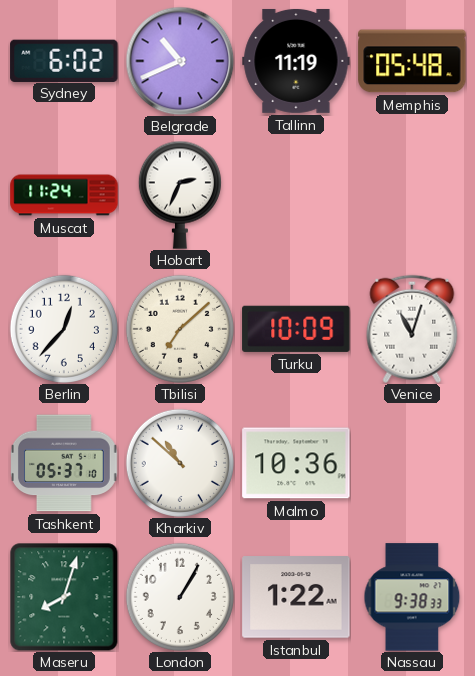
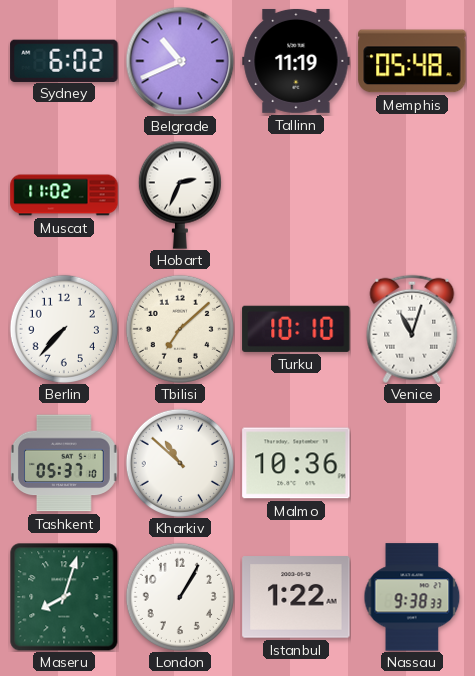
Muscat: 11:24 -> 11:02
Berlin: 12:37 -> 7:37
Turku: 10:09 -> 10:10
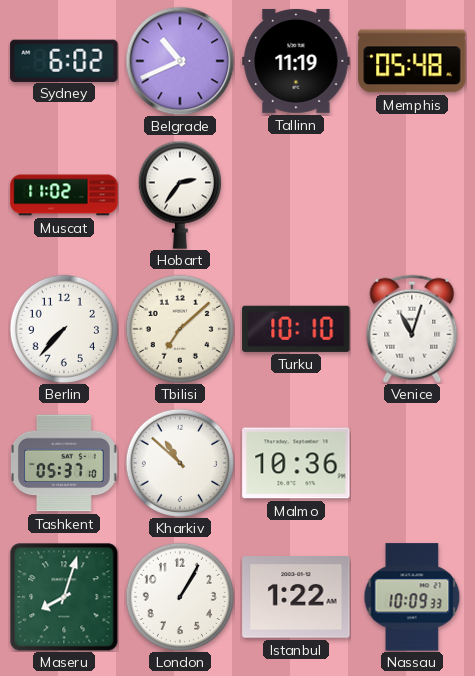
Hobart: 2:34 -> 2:36
Nassau: 9:38 -> 10:09
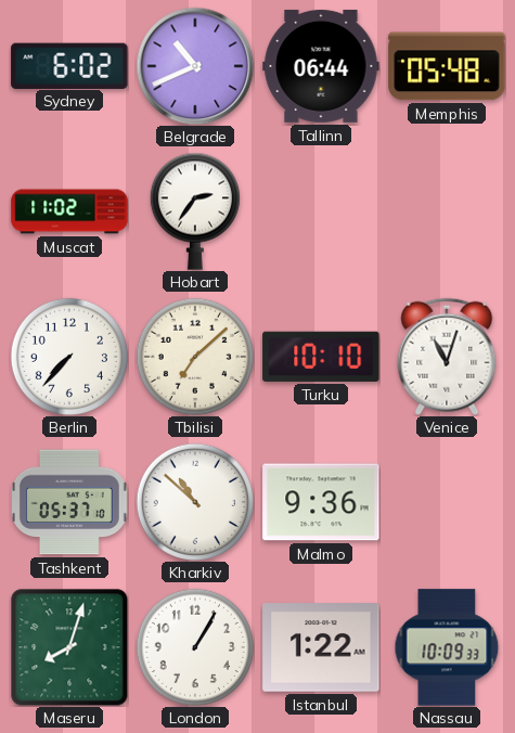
Tallinn: 11:19 -> 06:44
Malmo: 10:36 -> 9:36
